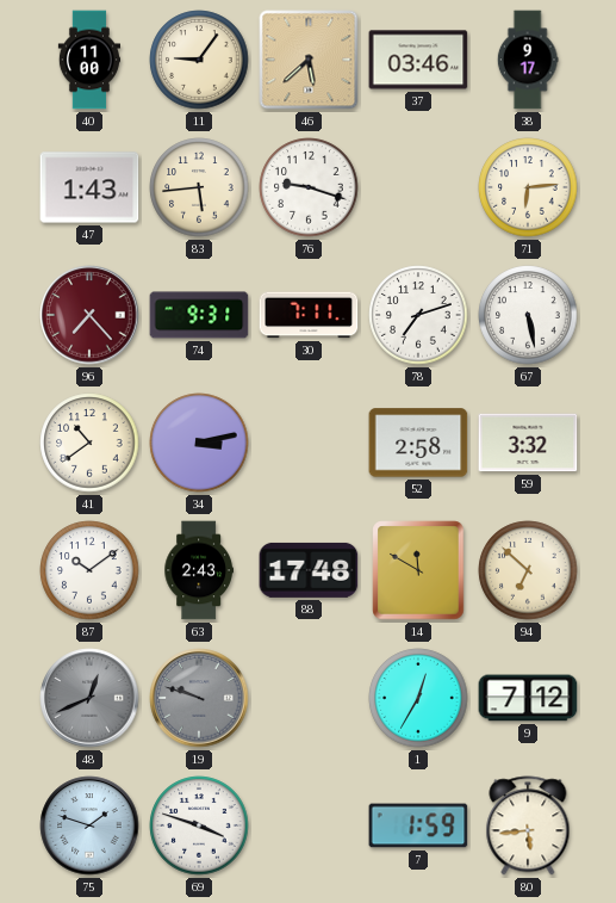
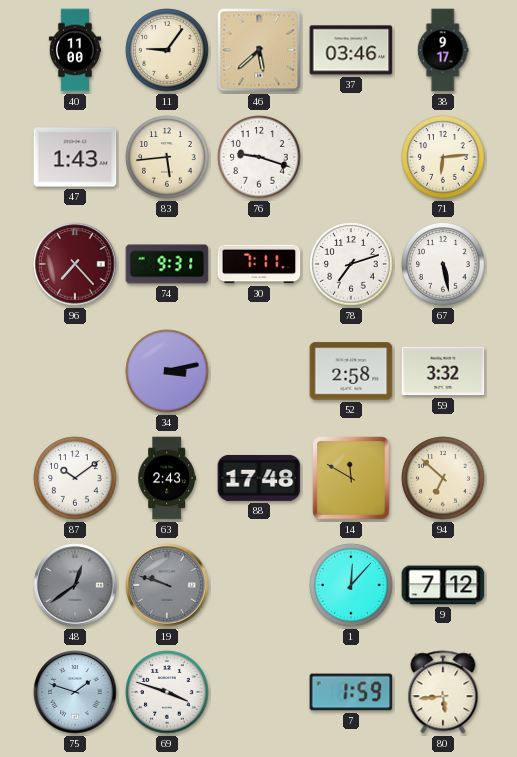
41: 10:39 -> none
48: 12:41 -> 12:39
1: 12:35 -> 12:07
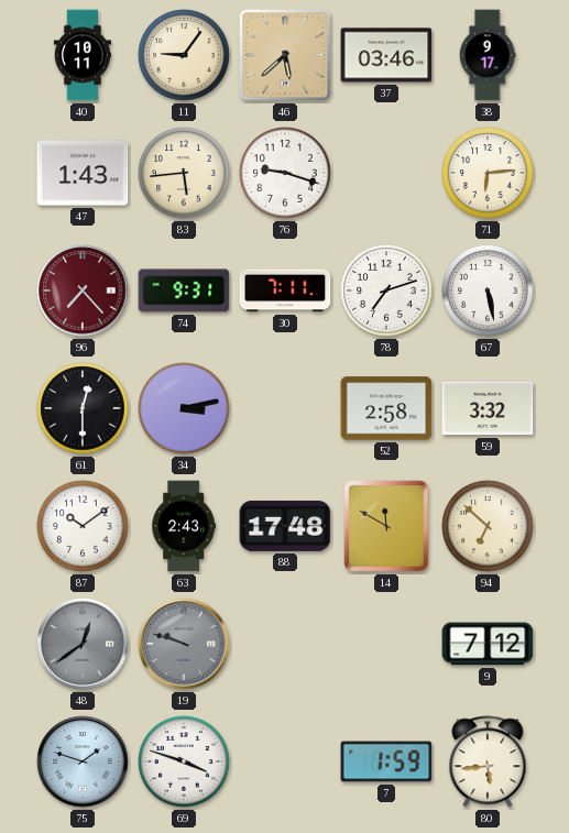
40: 11:00 -> 10:11
61: none -> 12:30
1: 12:07 -> none
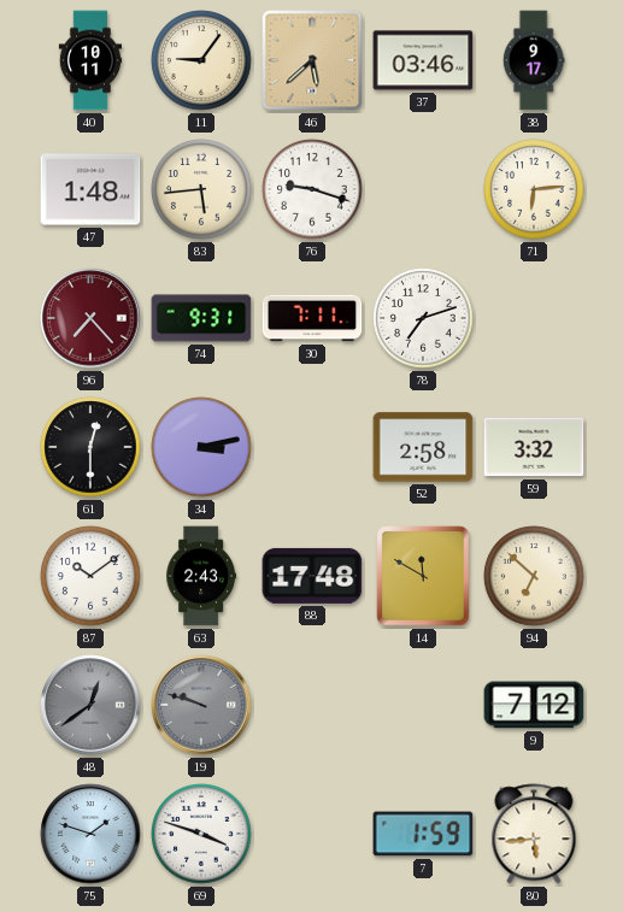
47: 1:43 -> 1:48
67: 5:28 -> none
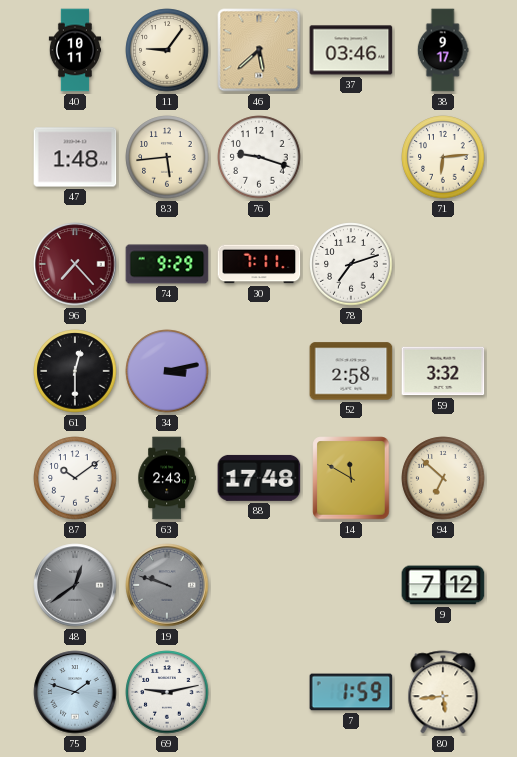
74: 9:31 -> 9:29
69: 3:48 -> 9:13
